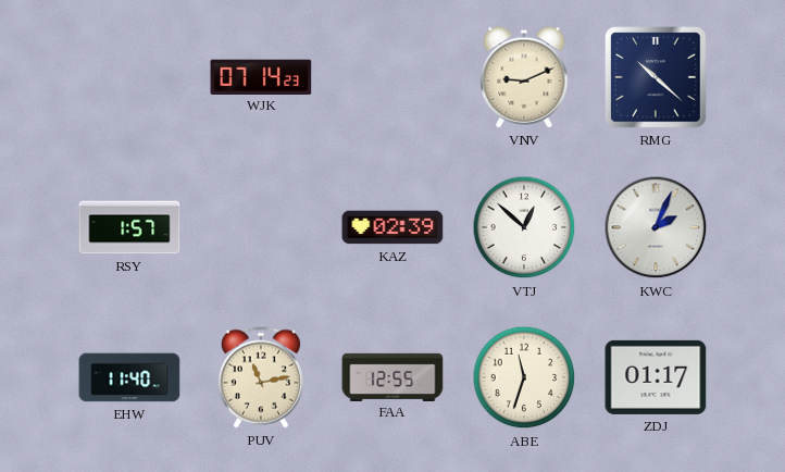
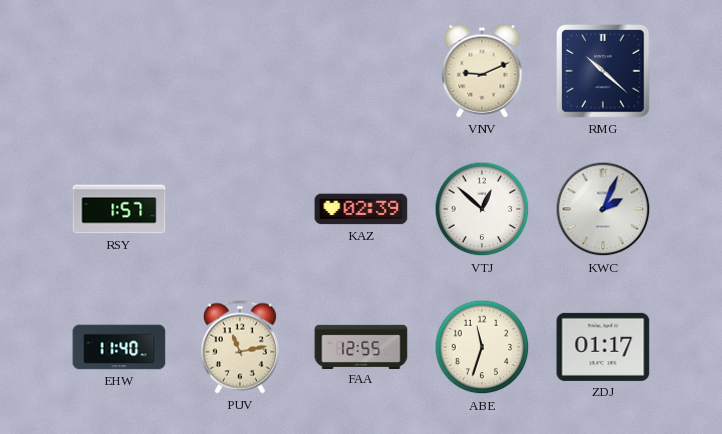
WJK: 07:14 -> none
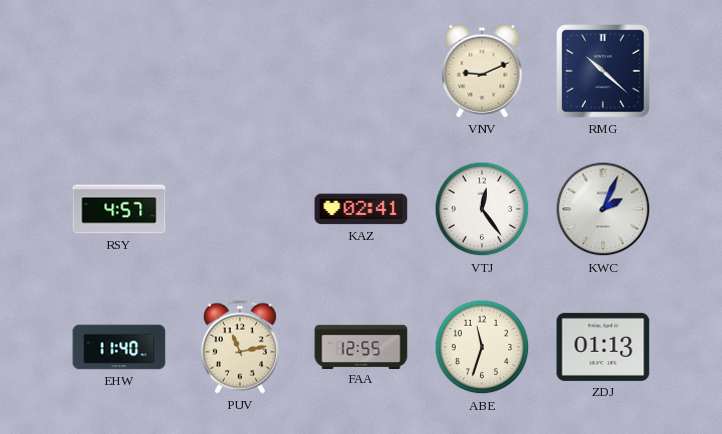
RSY: 1:57 -> 4:57
KAZ: 02:39 -> 02:41
VTJ: 12:52 -> 12:24
ZDJ: 01:17 -> 01:13
